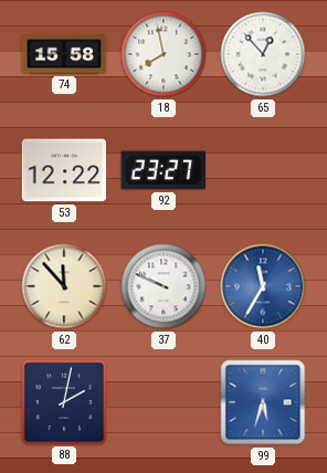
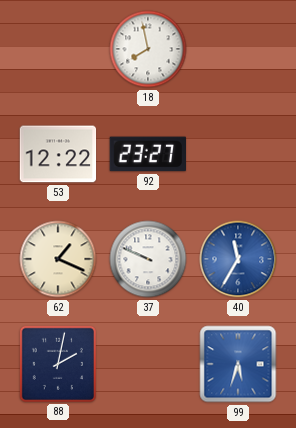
74: 15:58 -> none
65: 12:53 -> none
62: 11:53 -> 1:19
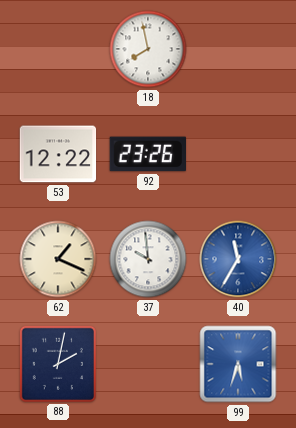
92: 23:27 -> 23:26
37: 9:49 -> 9:59
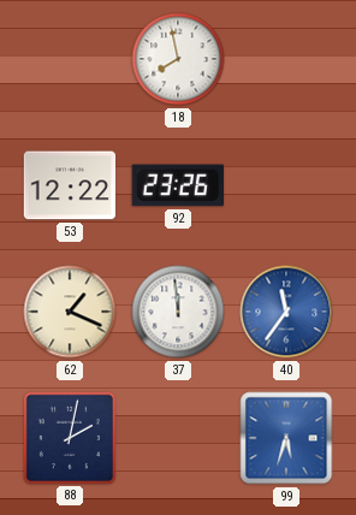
37: 9:59 -> 11:59
40: 11:35 -> 11:36
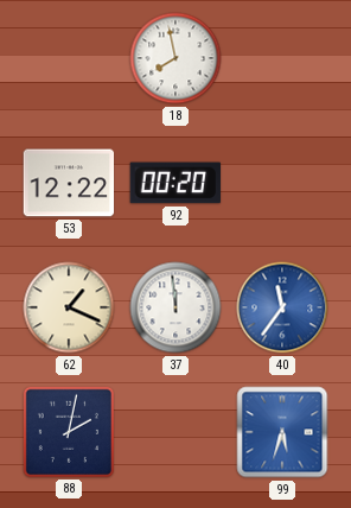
92: 23:26 -> 00:20
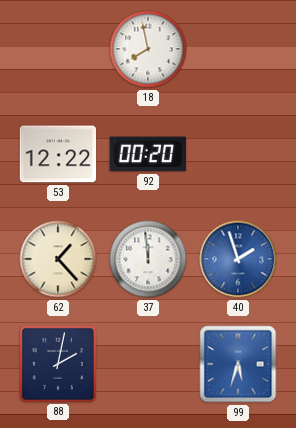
62: 1:19 -> 1:23
40: 11:36 -> 1:57
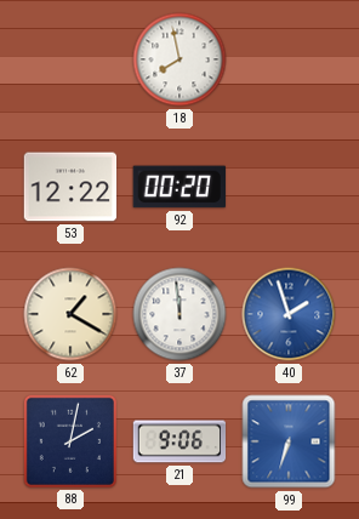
62: 1:23 -> 1:20
21: none -> 9:06
99: 5:33 -> 6:33
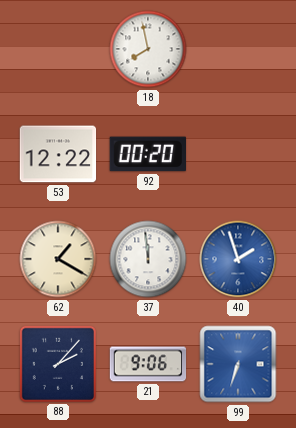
88: 2:02 -> 2:07
